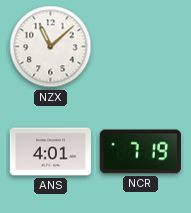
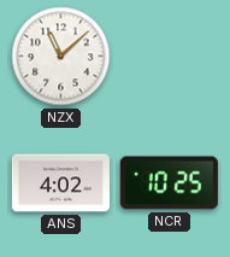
ANS: 4:01 -> 4:02
NCR: 7:19 -> 10:25
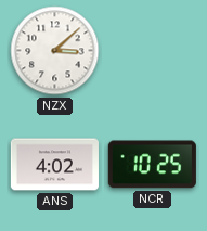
NZX: 11:08 -> 3:08
